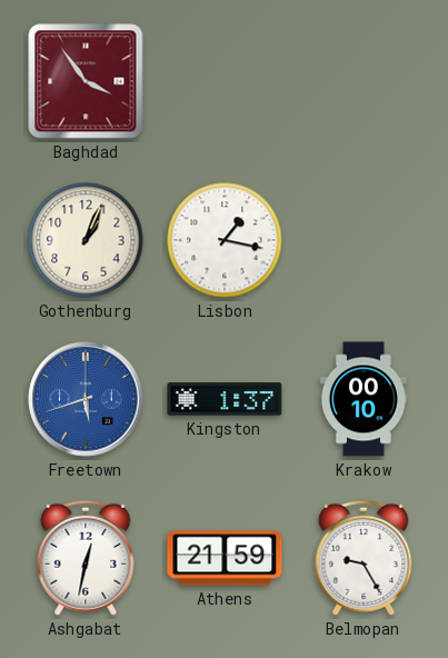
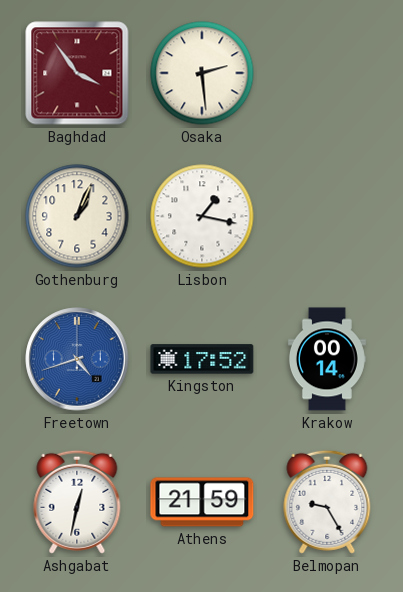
Osaka: none -> 2:29
Freetown: 5:42 -> 4:42
Kingston: 1:37 -> 17:52
Krakow: 00:10 -> 00:14
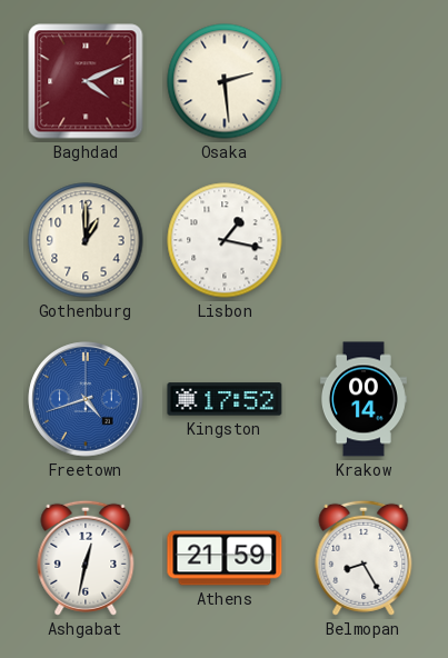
Baghdad: 3:54 -> 4:11
Gothenburg: 1:04 -> 1:00
Belmopan: 9:25 -> 8:25
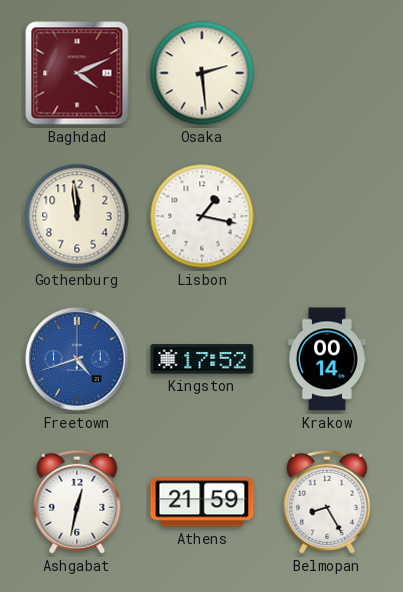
Gothenburg: 1:00 -> 11:59
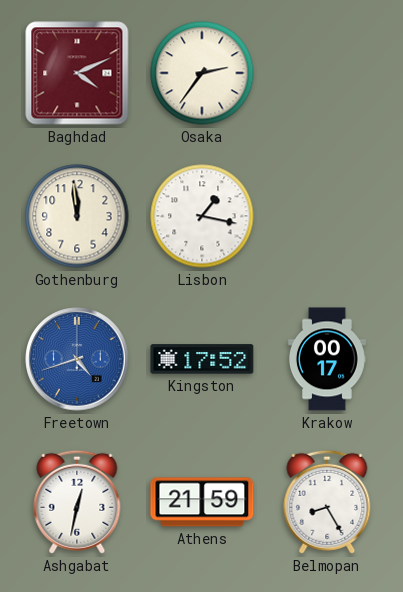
Osaka: 2:29 -> 2:36
Krakow: 00:14 -> 00:17
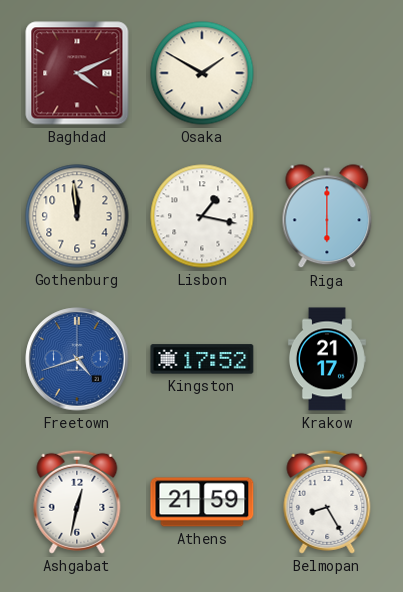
Osaka: 2:36 -> 1:50
Riga: none -> 6:00
Krakow: 00:17 -> 21:17
